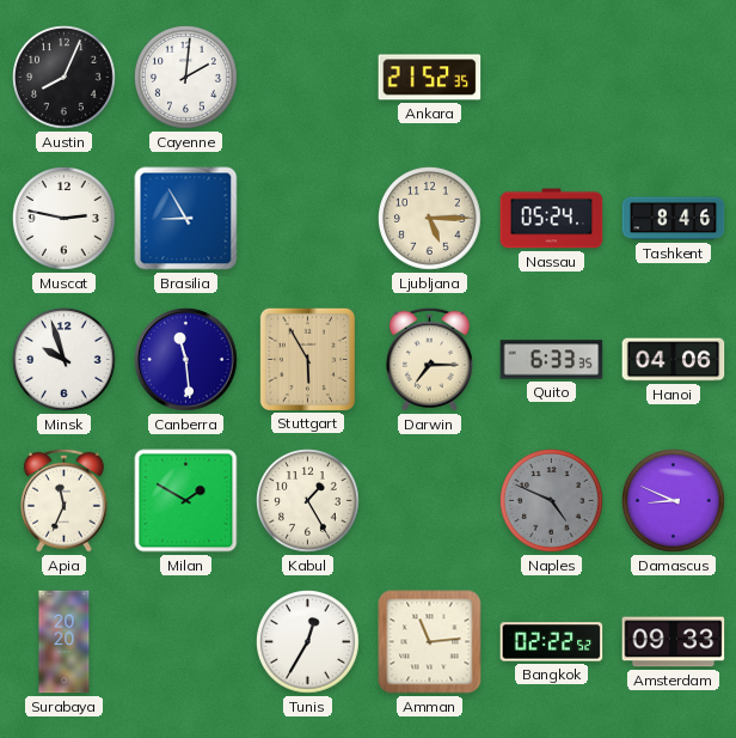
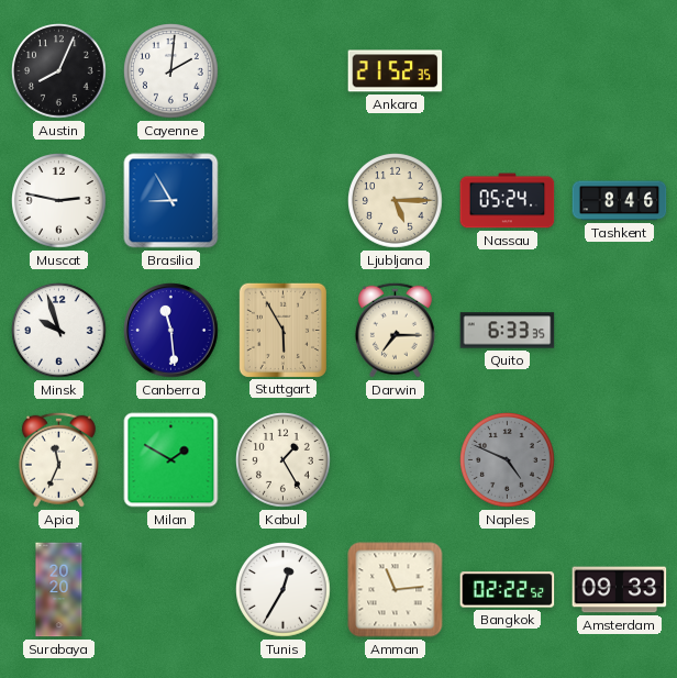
Hanoi: 04:06 -> none
Damascus: 8:49 -> none
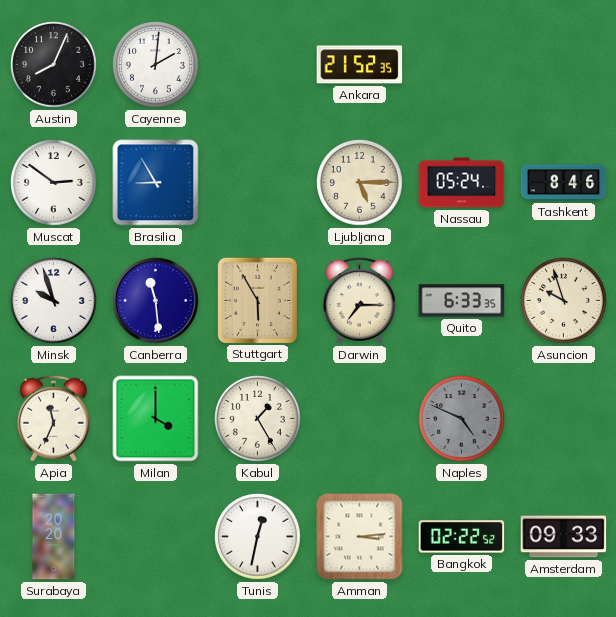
Muscat: 2:47 -> 2:51
Asuncion: none -> 9:57
Milan: 1:50 -> 4:00
Tunis: 12:35 -> 12:32
Amman: 11:14 -> 3:14
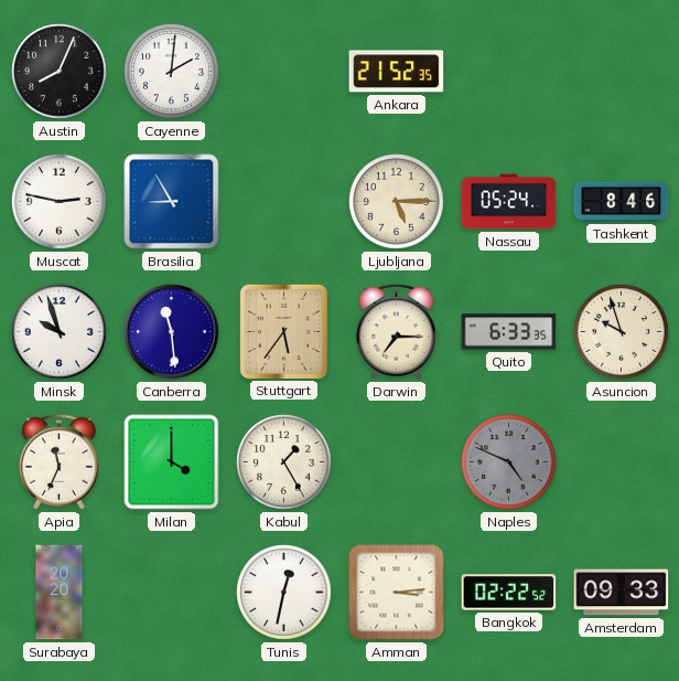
Muscat: 2:51 -> 2:47
Stuttgart: 5:55 -> 5:36
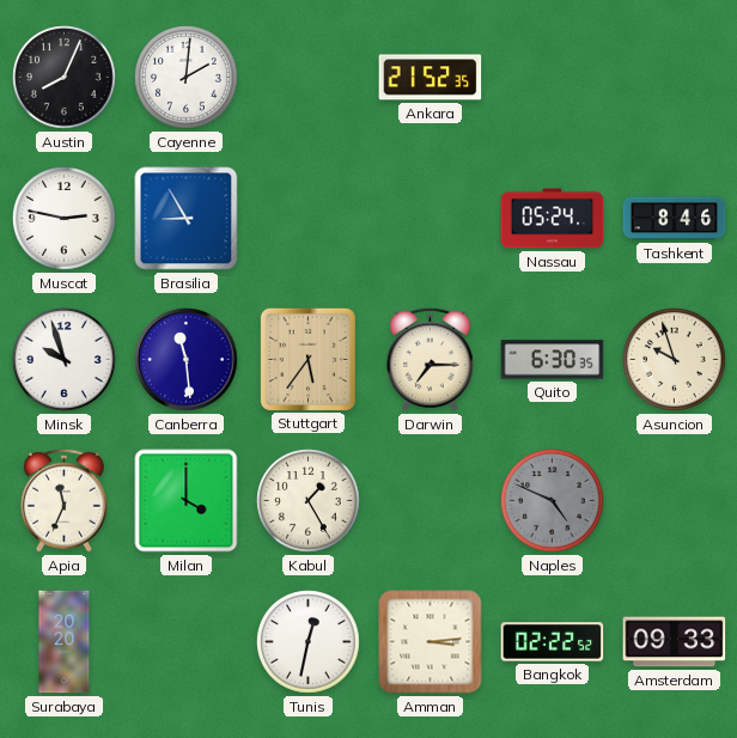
Ljubljana: 5:15 -> none
Quito: 6:33 -> 6:30
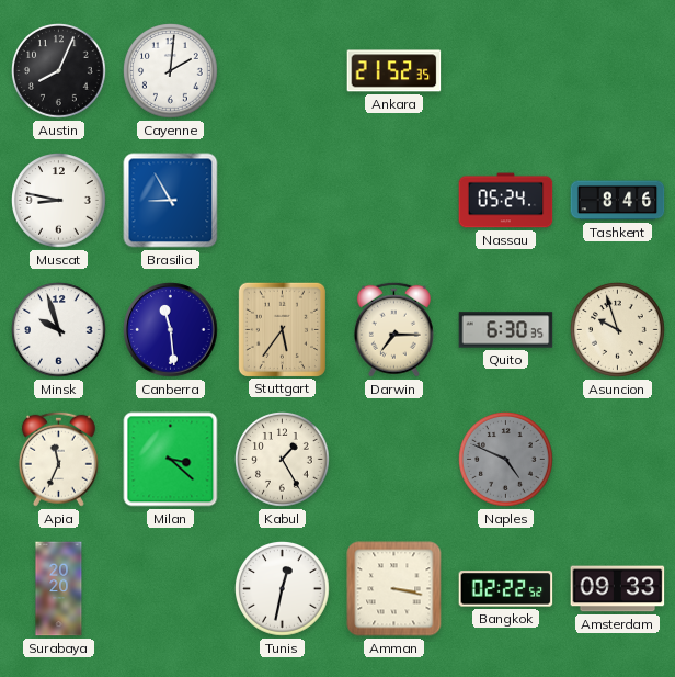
Muscat: 2:47 -> 8:47
Milan: 4:00 -> 3:22
Amman: 3:14 -> 3:17
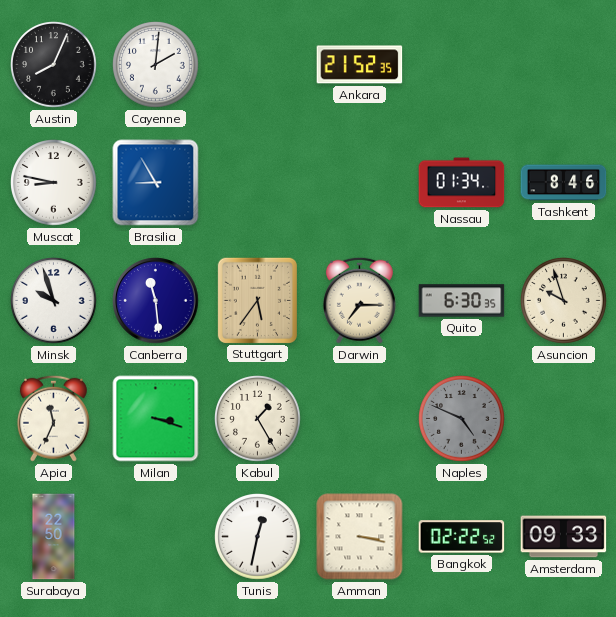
Nassau: 05:24 -> 01:34
Milan: 3:22 -> 3:18
Surabaya: 20:20 -> 22:50
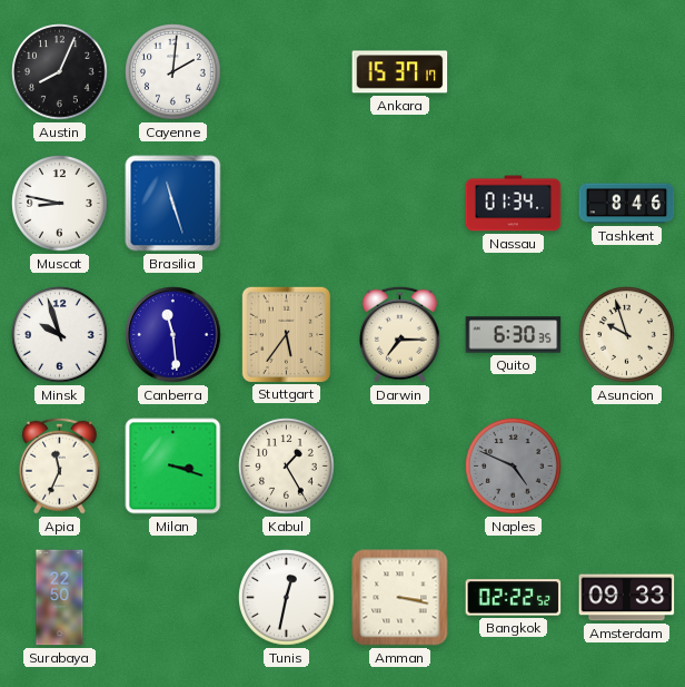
Ankara: 21:52 -> 15:37
Brasilia: 8:55 -> 11:27
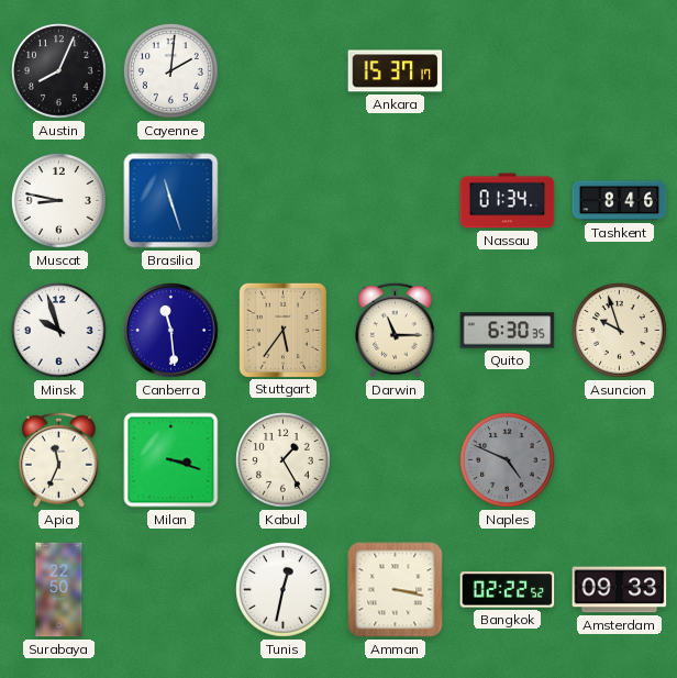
Darwin: 7:15 -> 11:15
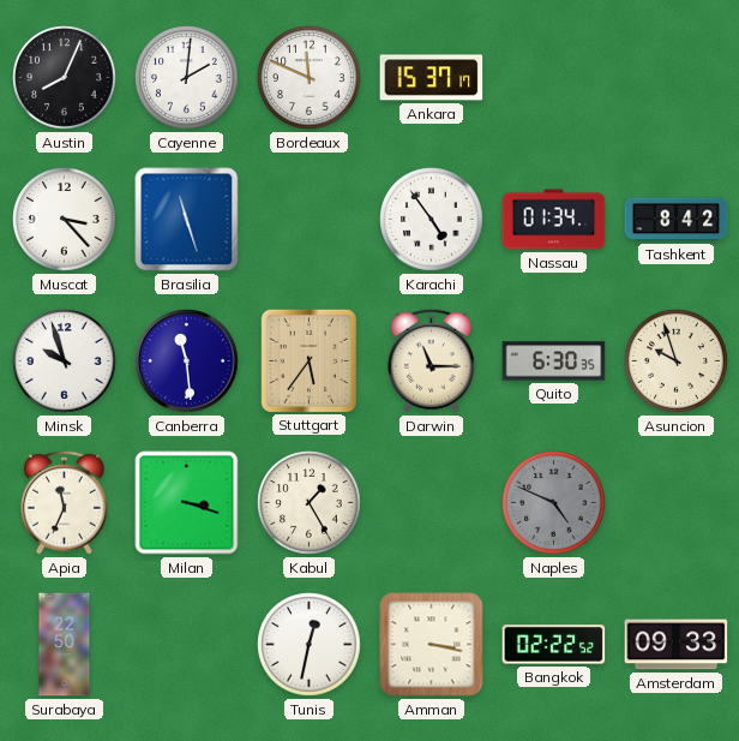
Bordeaux: none -> 11:49
Muscat: 8:47 -> 3:23
Karachi: none -> 4:54
Tashkent: 8:46 -> 8:42
